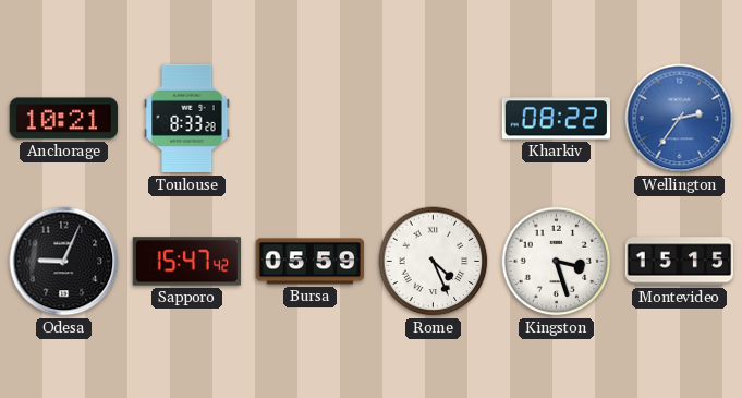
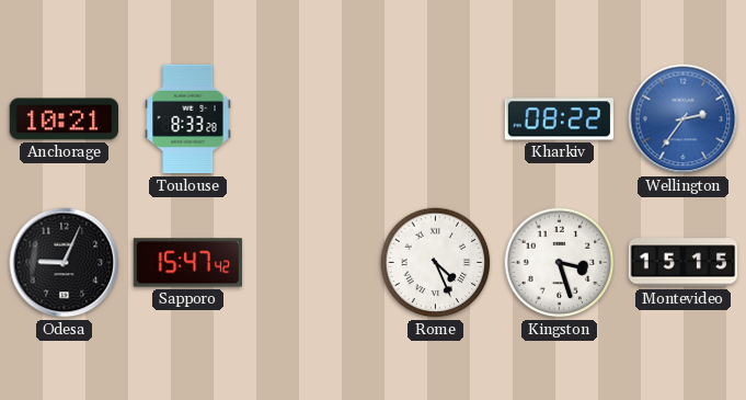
Bursa: 05:59 -> none
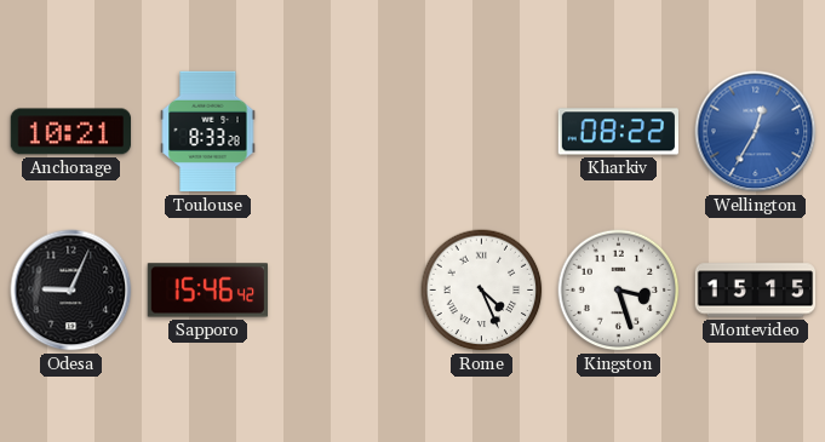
Wellington: 2:36 -> 12:35
Sapporo: 15:47 -> 15:46
